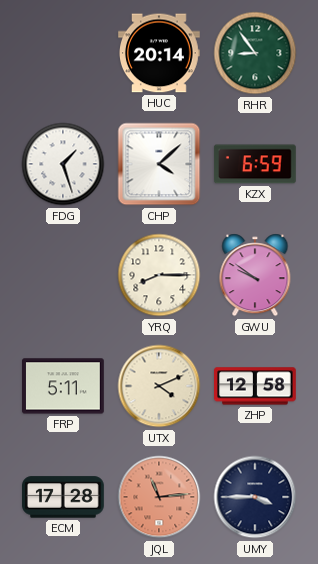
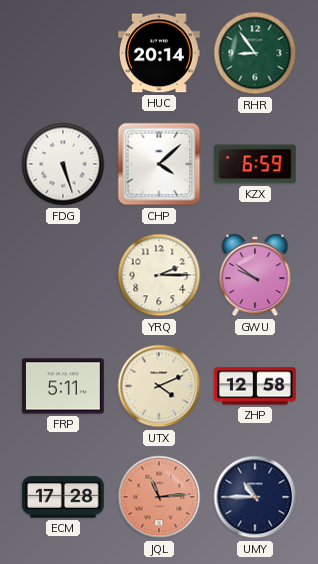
FDG: 1:27 -> 5:27
YRQ: 8:15 -> 2:15
UMY: 3:45 -> 10:45
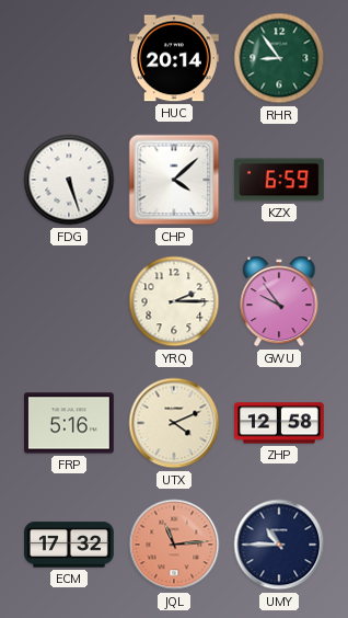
GWU: 9:51 -> 9:54
FRP: 5:11 -> 5:16
ECM: 17:28 -> 17:32
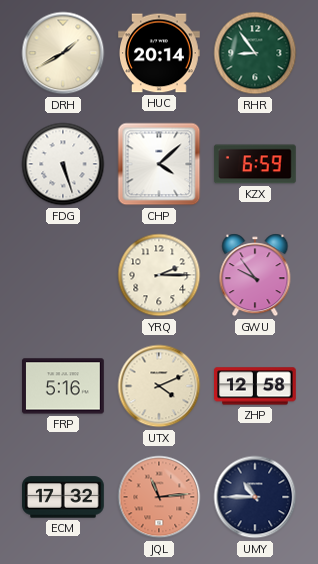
DRH: none -> 1:40
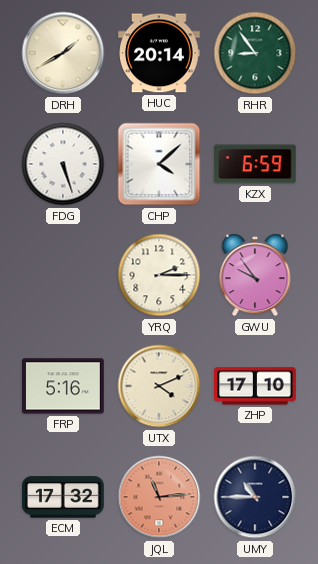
ZHP: 12:58 -> 17:10
